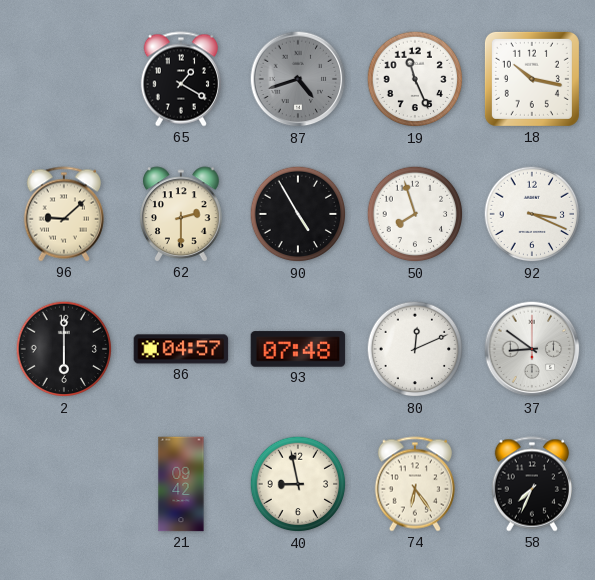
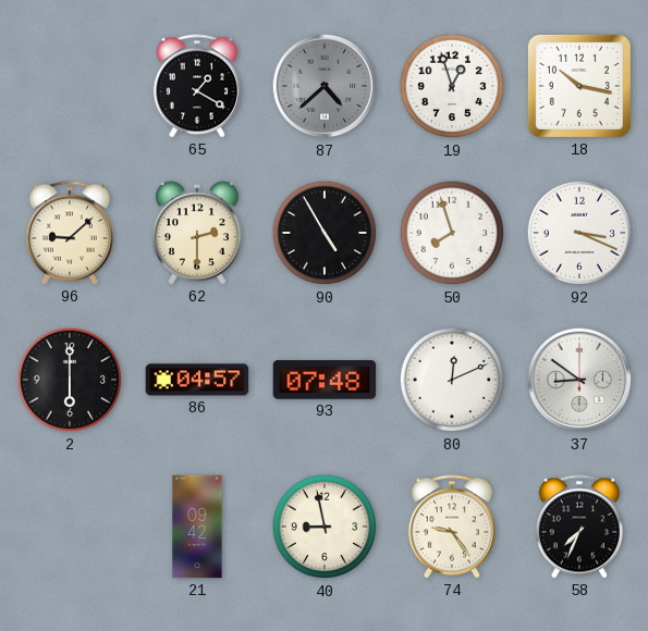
87: 4:42 -> 4:38
19: 11:26 -> 12:57
74: 6:24 -> 9:24
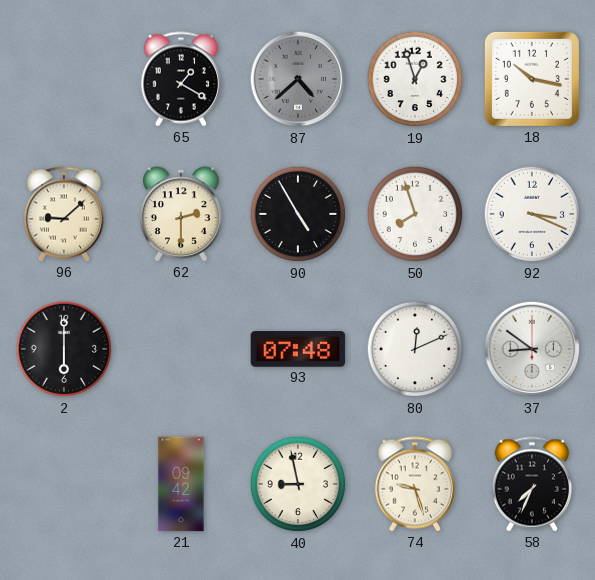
86: 04:57 -> none
74: 9:24 -> 9:27
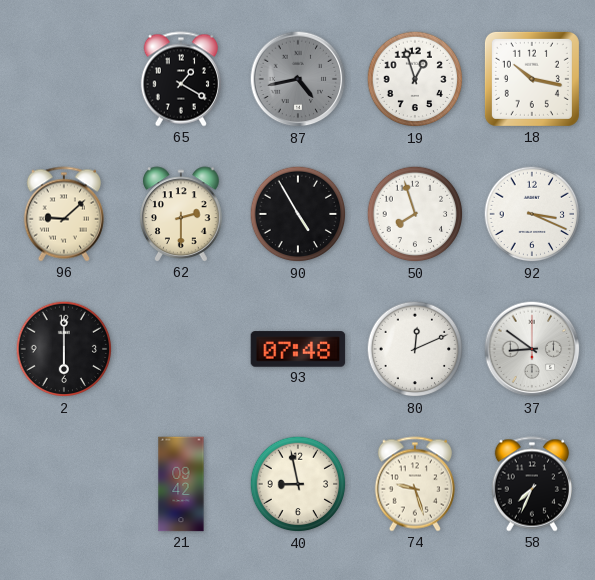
87: 4:38 -> 4:43
